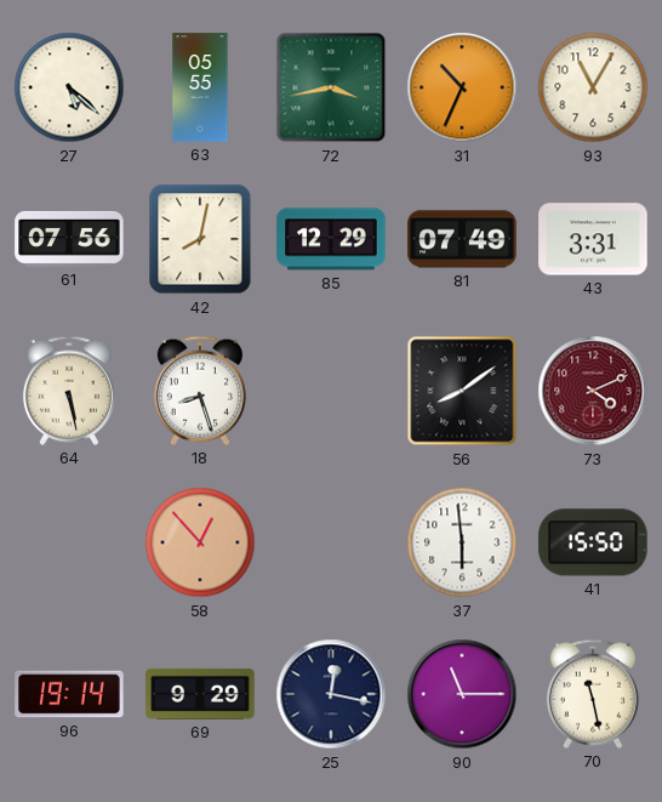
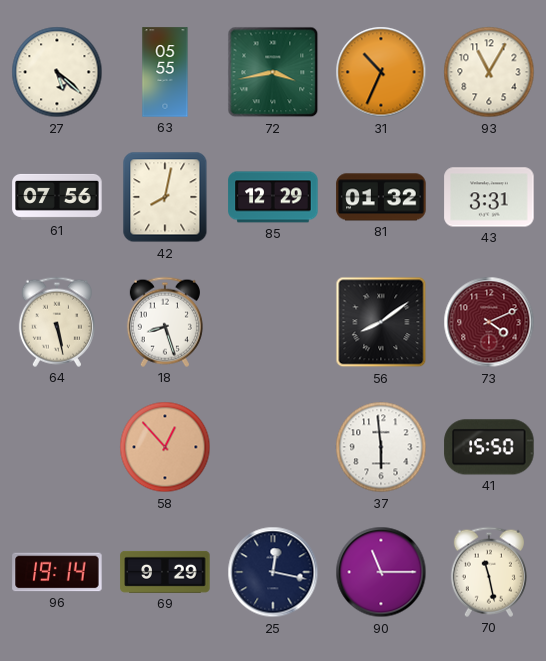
81: 07:49 -> 01:32
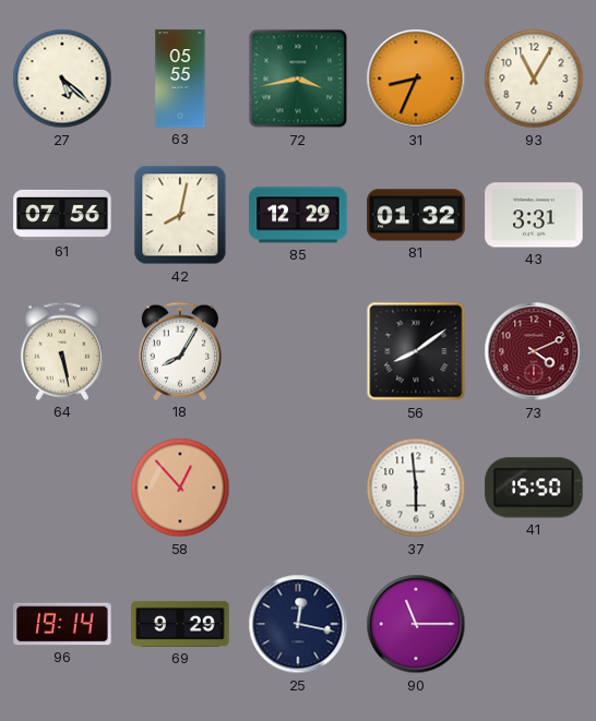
31: 10:34 -> 8:34
18: 8:27 -> 8:05
70: 11:28 -> none
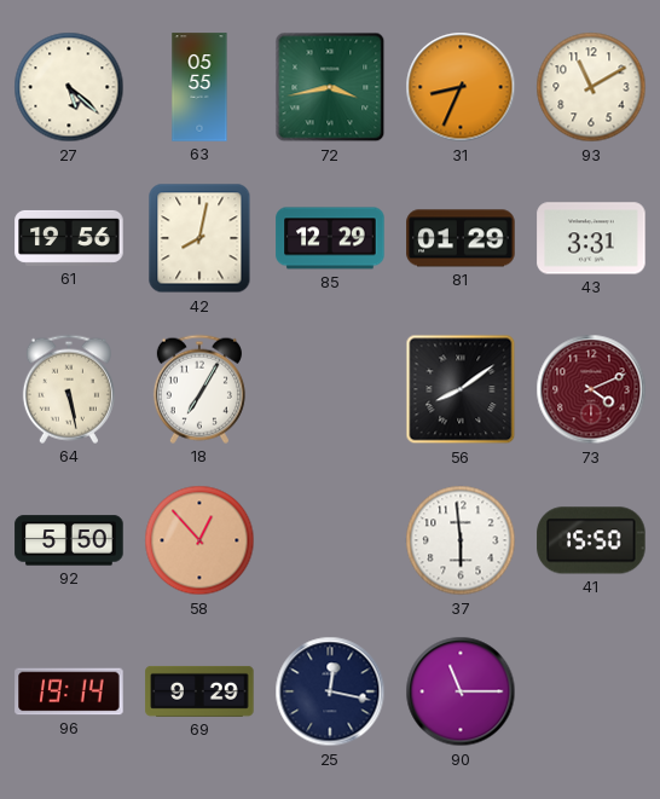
93: 11:05 -> 11:10
61: 07:56 -> 19:56
81: 01:32 -> 01:29
18: 8:05 -> 7:05
92: none -> 5:50
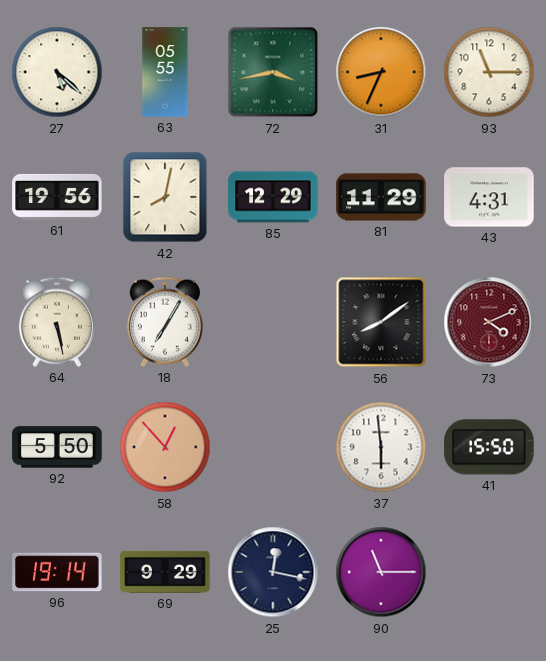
93: 11:10 -> 11:15
81: 01:29 -> 11:29
43: 3:31 -> 4:31
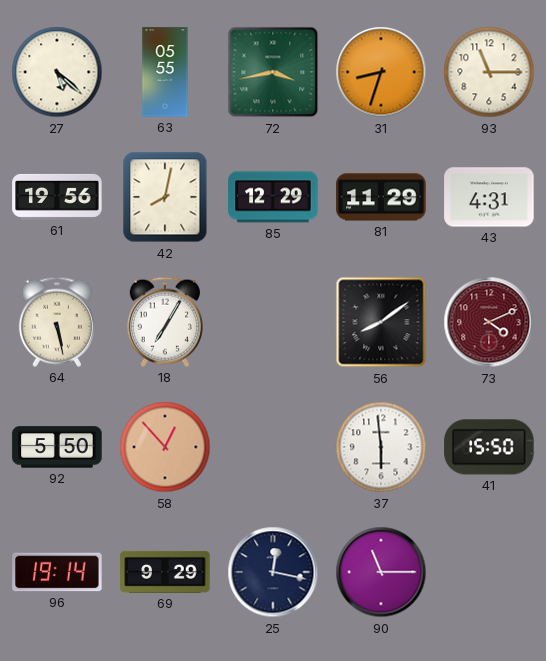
31: 8:34 -> 8:33
